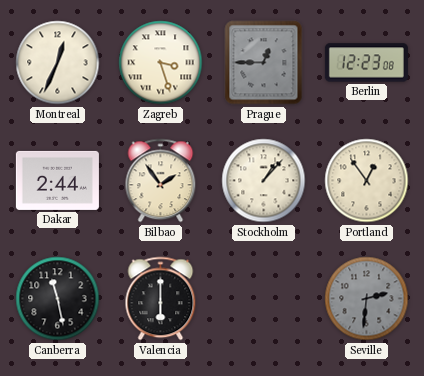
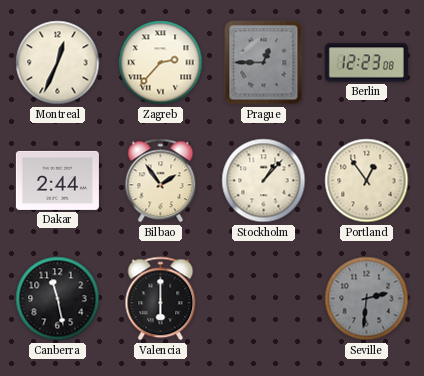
Zagreb: 3:27 -> 2:37
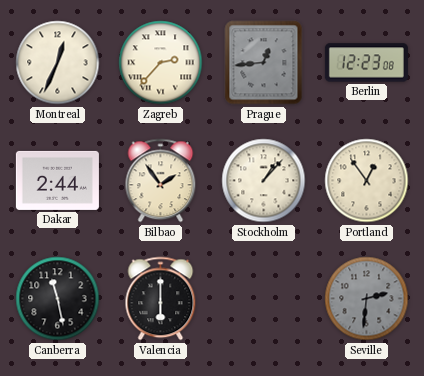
Prague: 12:45 -> 12:44
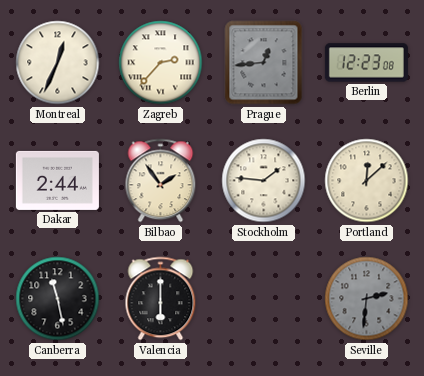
Stockholm: 1:07 -> 1:46
Portland: 12:54 -> 12:08
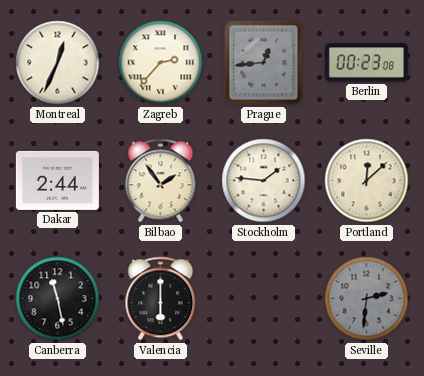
Berlin: 12:23 -> 00:23
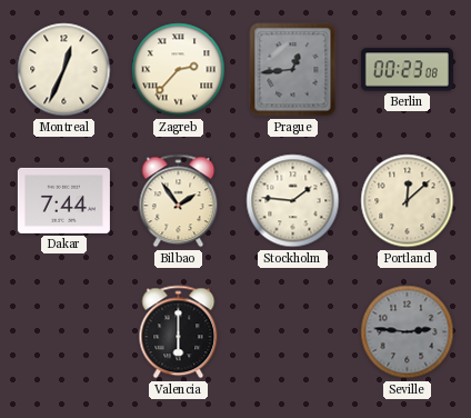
Dakar: 2:44 -> 7:44
Canberra: 11:28 -> none
Seville: 2:31 -> 2:46
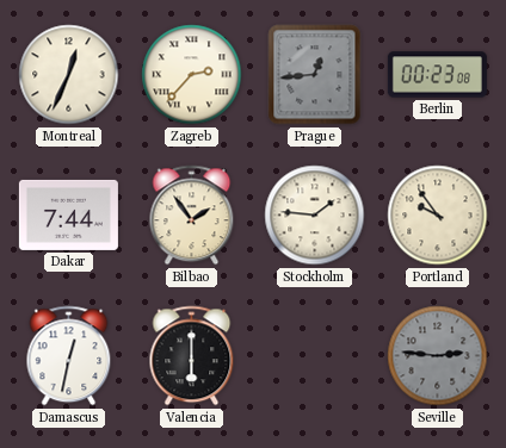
Portland: 12:08 -> 9:54
Damascus: none -> 12:32
